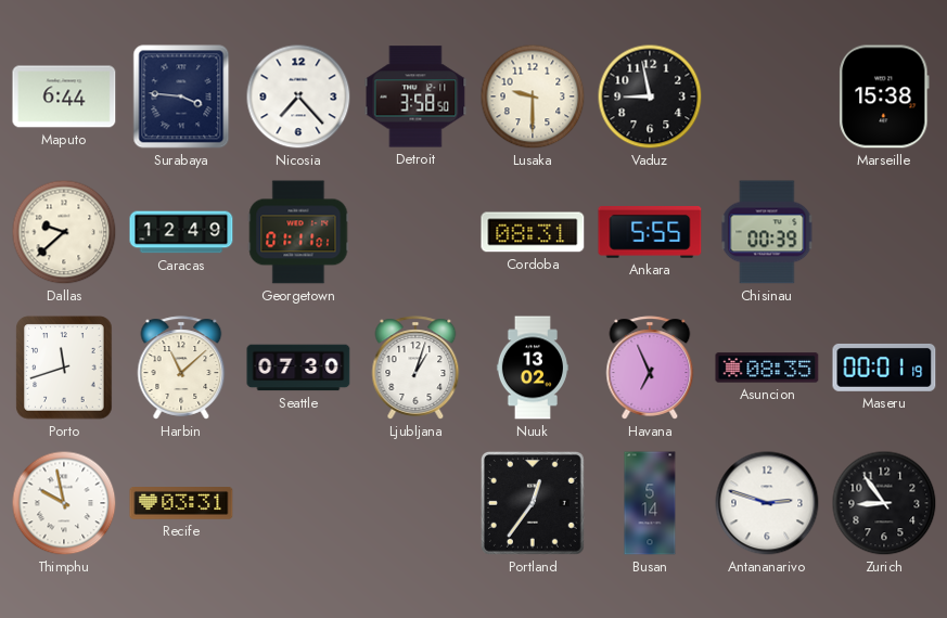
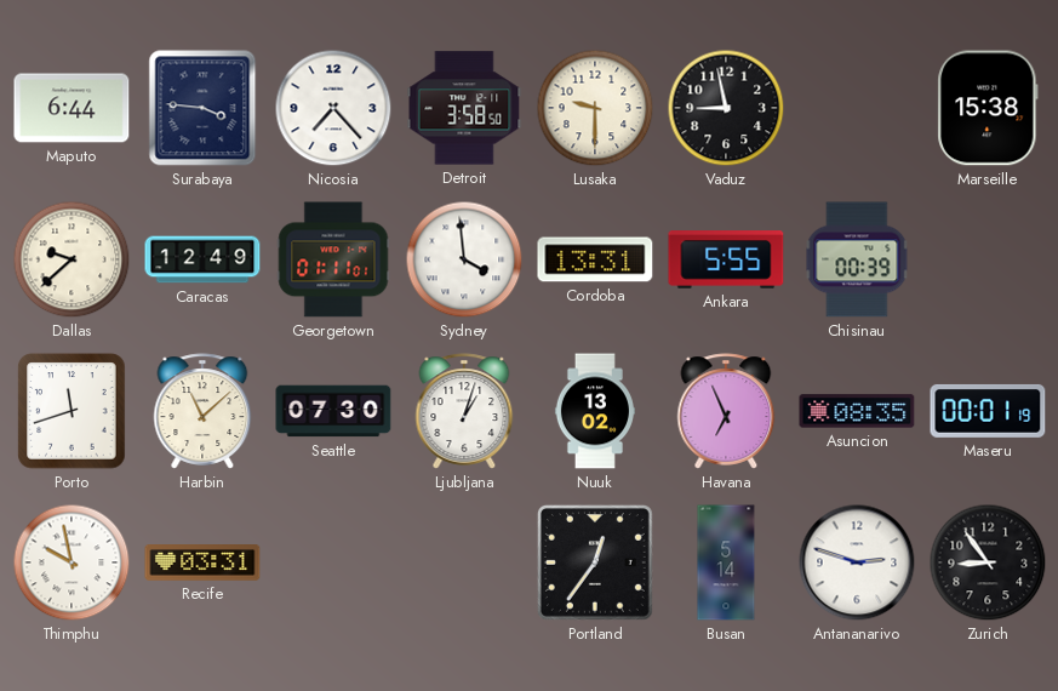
Sydney: none -> 3:59
Cordoba: 08:31 -> 13:31
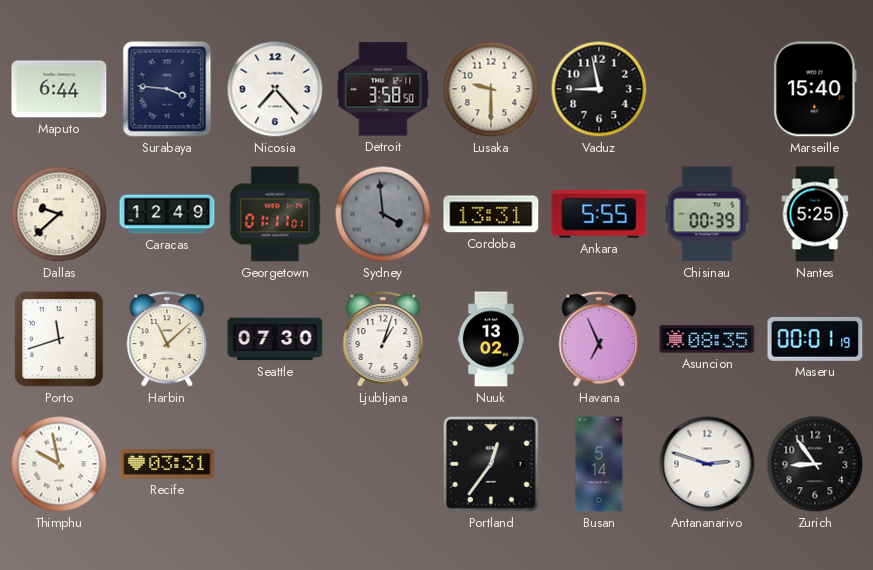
Marseille: 15:38 -> 15:40
Sydney dial: white -> grey
Nantes: none -> 5:25
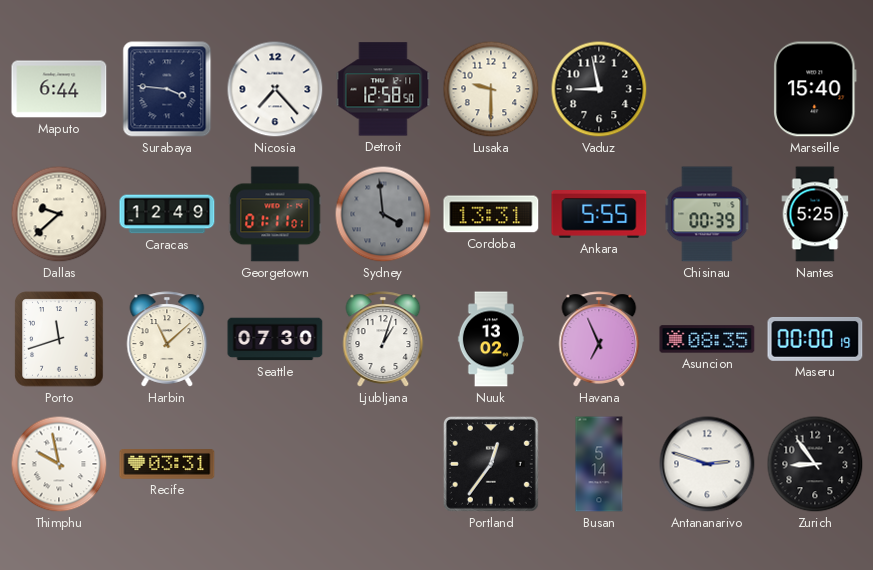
Detroit: 3:58 -> 12:58
Maseru: 00:01 -> 00:00
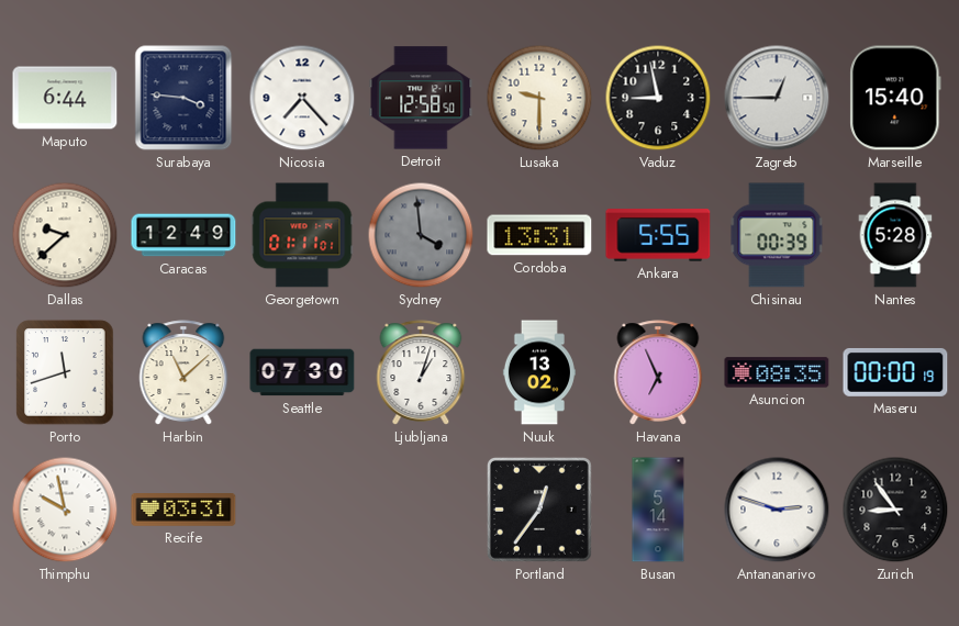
Zagreb: none -> 12:45
Nantes: 5:25 -> 5:28
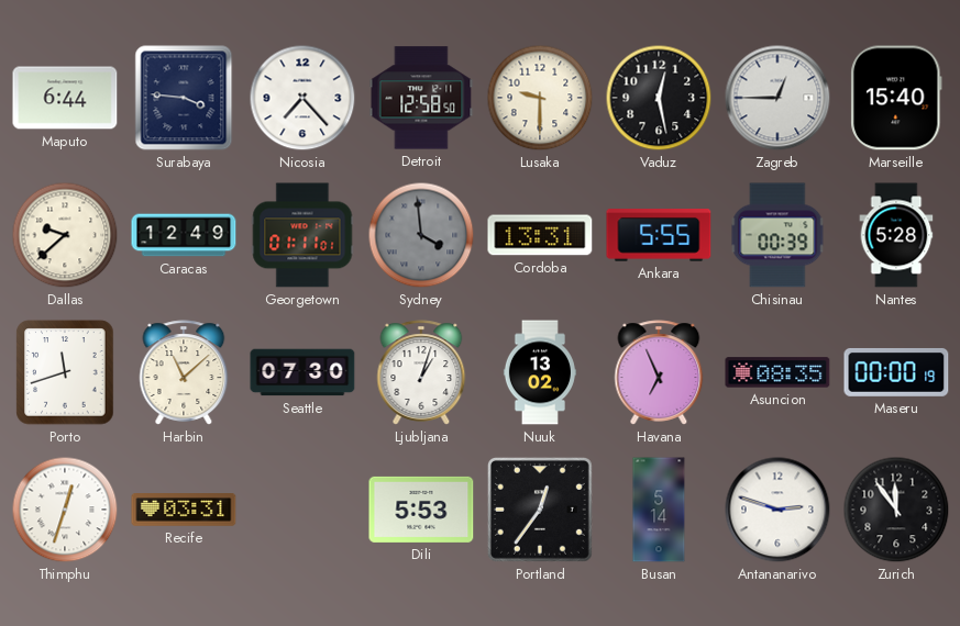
Vaduz: 8:58 -> 12:28
Thimphu: 9:58 -> 12:33
Dili: none -> 5:53
Zurich: 8:54 -> 11:54
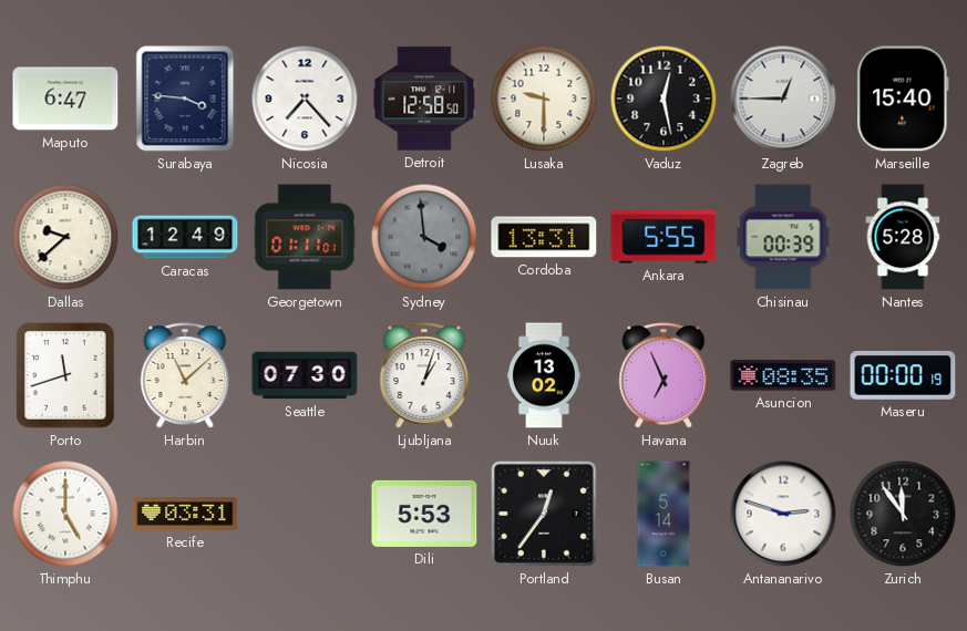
Maputo: 6:44 -> 6:47
Thimphu: 12:33 -> 5:00
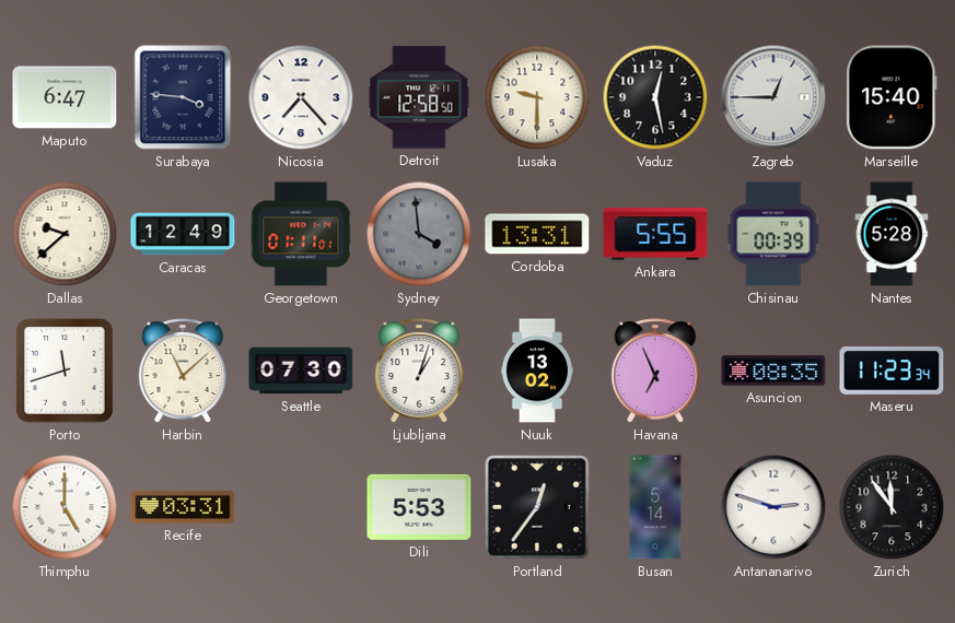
Maseru: 00:00 -> 11:23
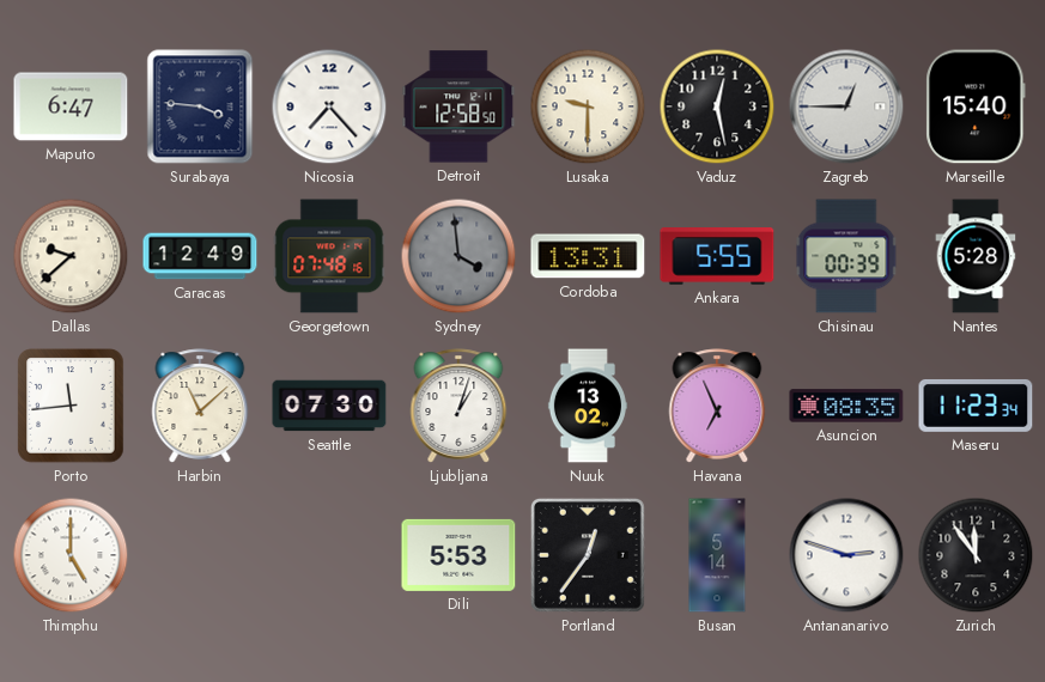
Georgetown: 01:11 -> 07:48
Porto: 11:42 -> 11:44
Recife: 03:31 -> none
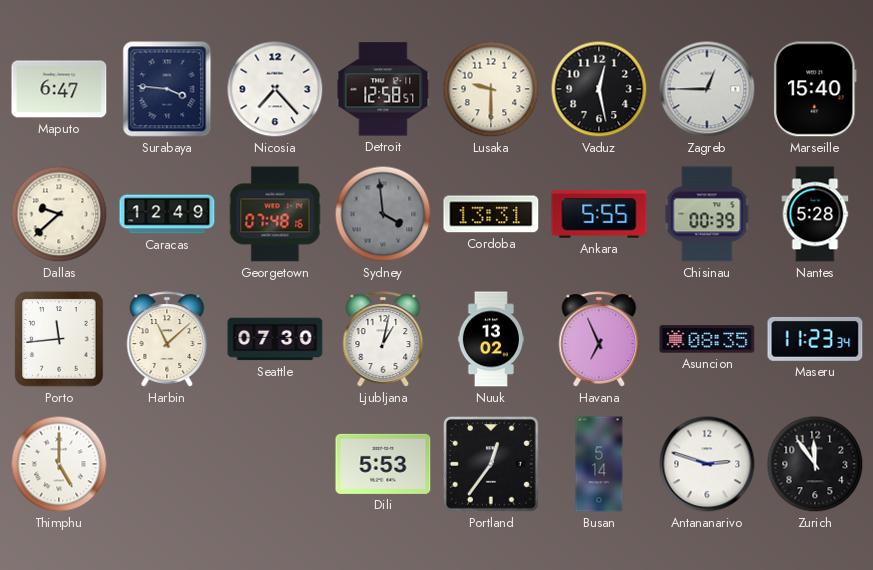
Detroit: 12:58:50 -> 12:58:57
Ljubljana: 1:03 -> 1:02
